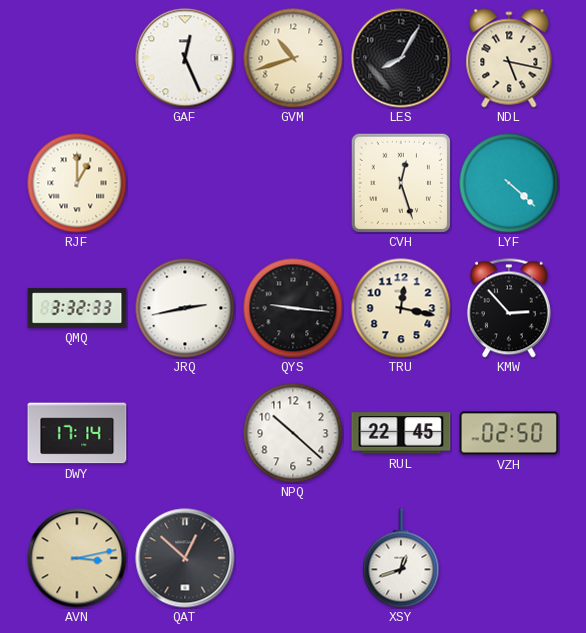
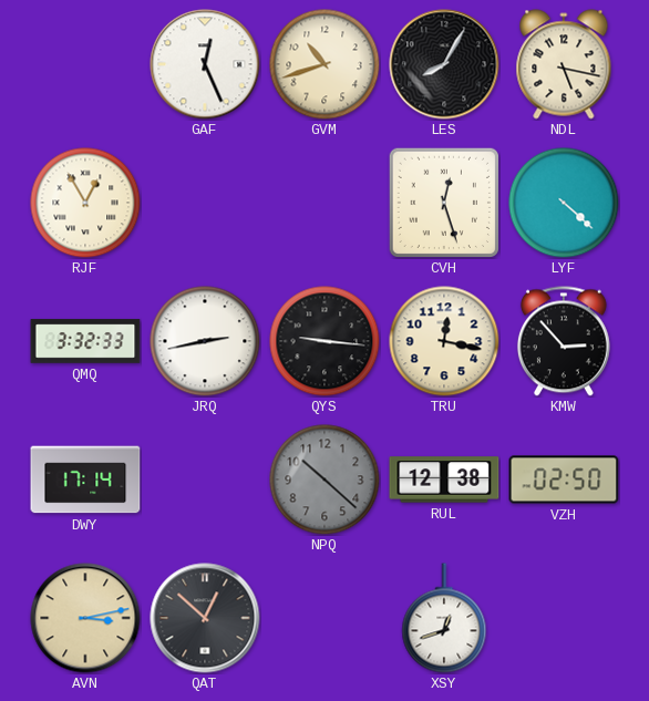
RJF: 1:00 -> 12:55
NPQ dial: white -> grey
RUL: 22:45 -> 12:38
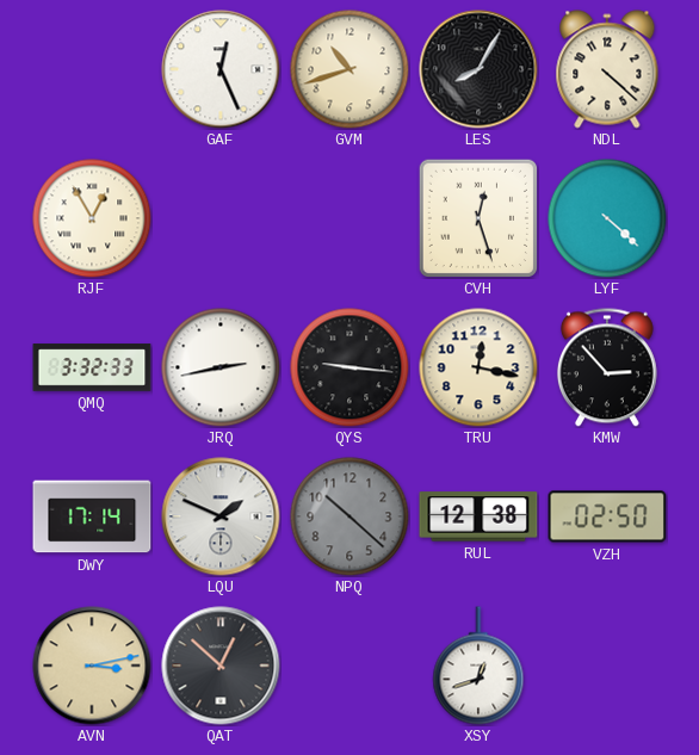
NDL: 5:17 -> 4:22
LQU: none -> 1:49
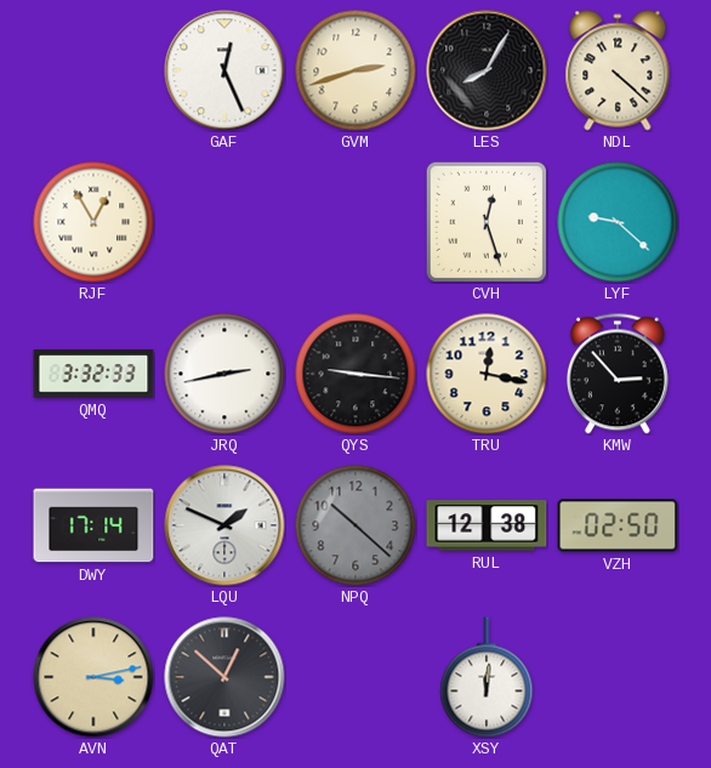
GVM: 10:42 -> 2:42
LYF: 4:22 -> 9:22
XSY: 12:42 -> 12:01
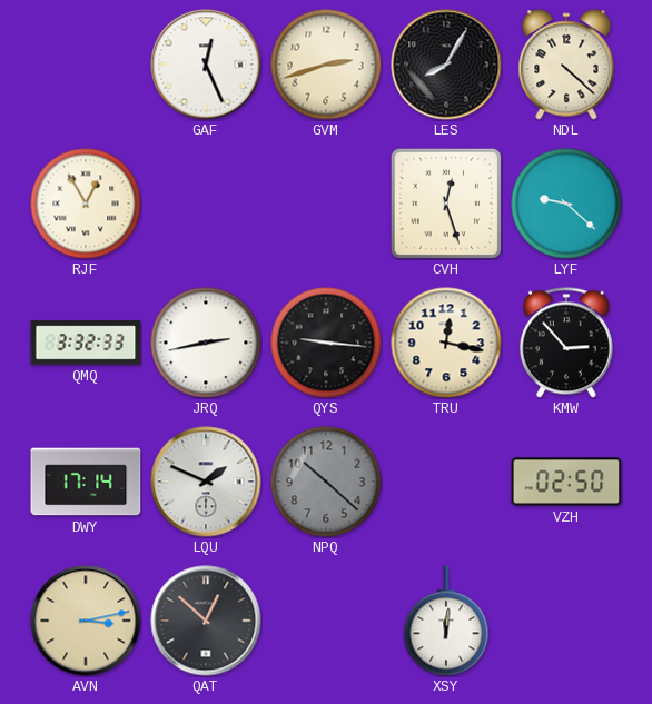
RUL: 12:38 -> none
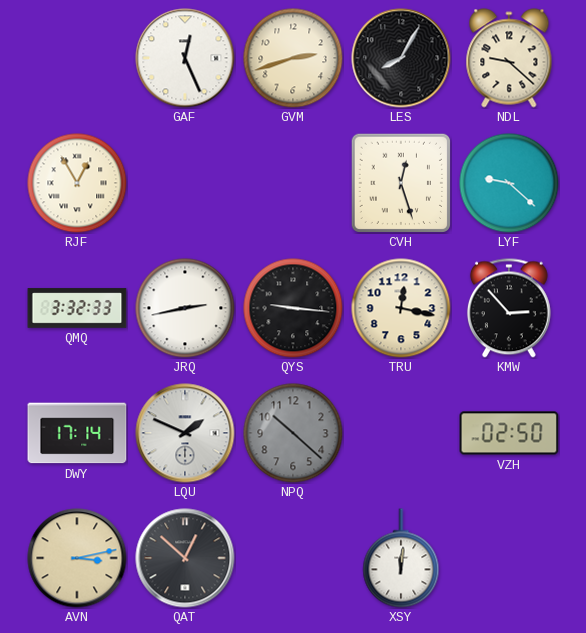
NDL: 4:22 -> 9:22
